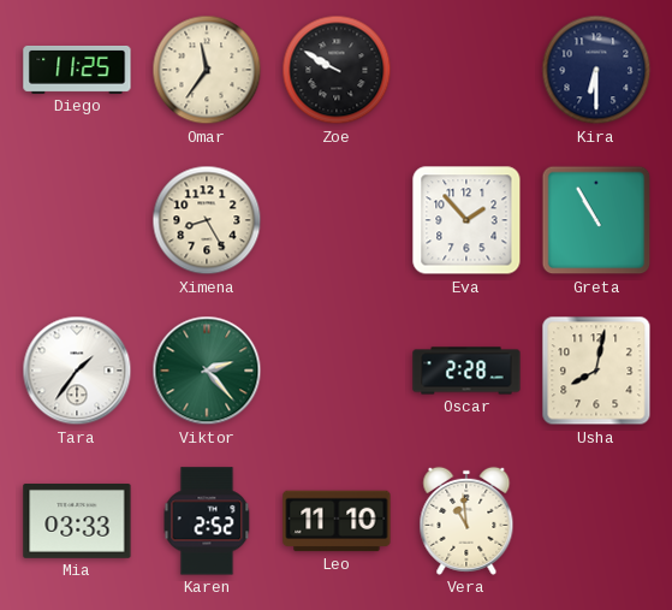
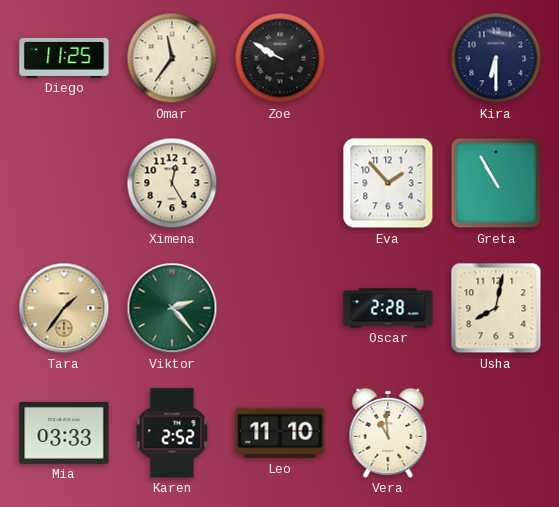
Ximena: 8:25 -> 12:25
Tara dial: white -> champagne
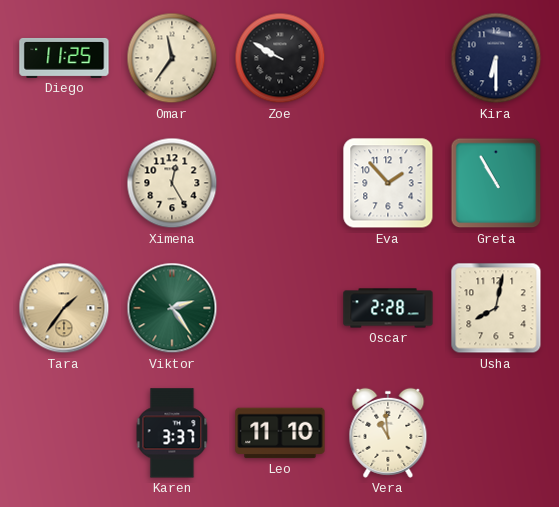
Viktor: 2:23 -> 2:24
Mia: 03:33 -> none
Karen: 2:52 -> 3:37
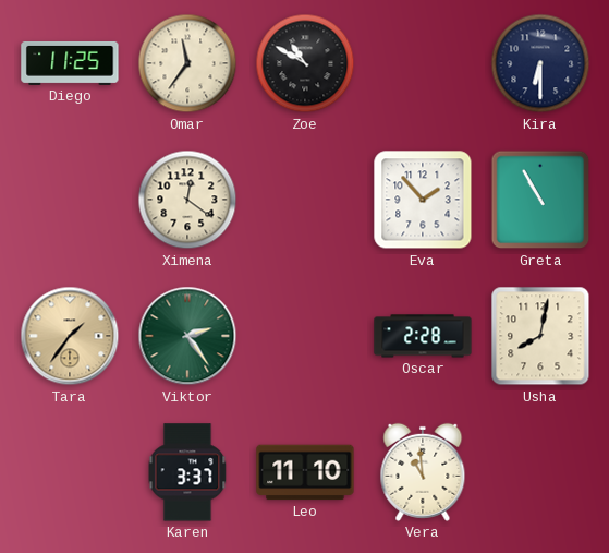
Zoe: 9:50 -> 10:50
Ximena: 12:25 -> 12:21
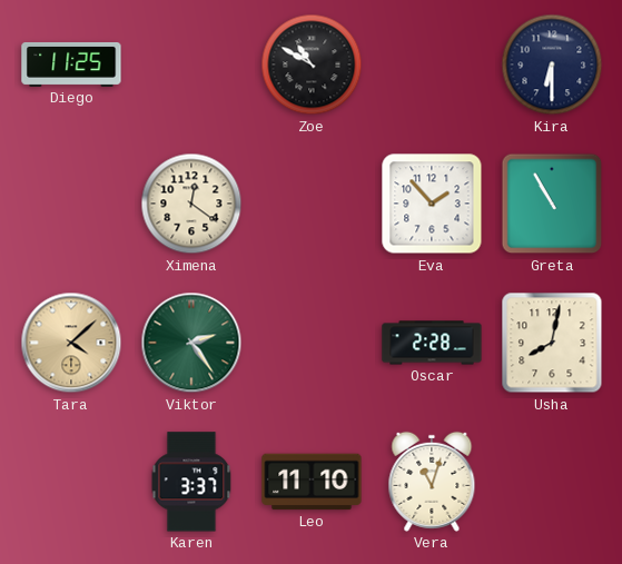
Omar: 11:36 -> none
Tara: 1:36 -> 4:08
Vera: 10:59 -> 11:03
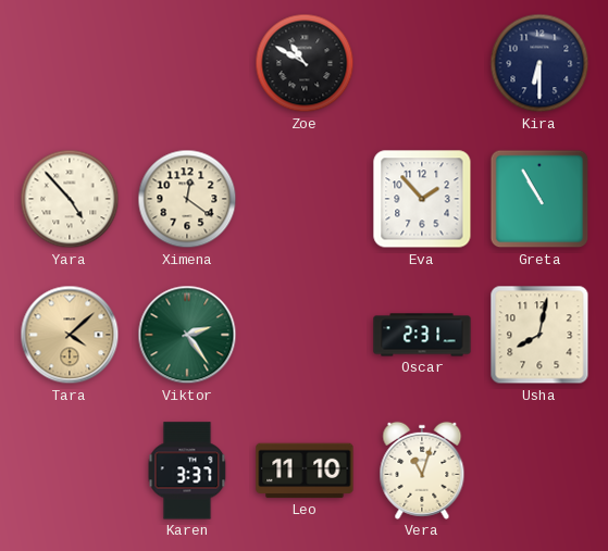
Diego: 11:25 -> none
Yara: none -> 4:53
Oscar: 2:28 -> 2:31
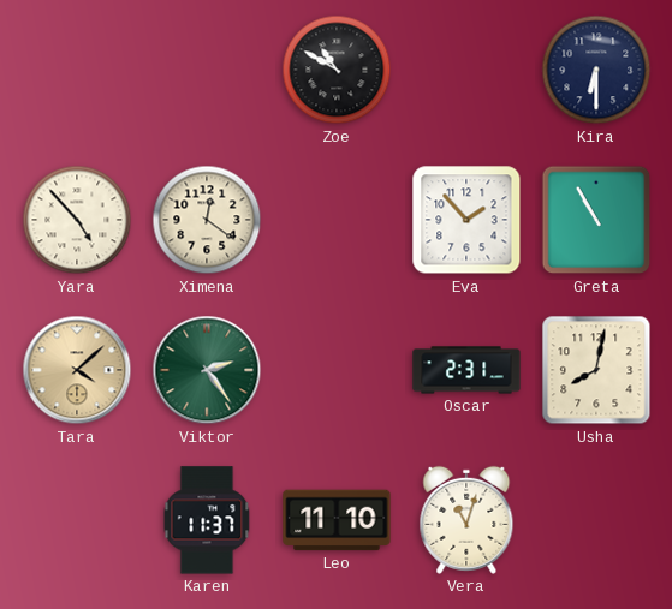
Karen: 3:37 -> 11:37
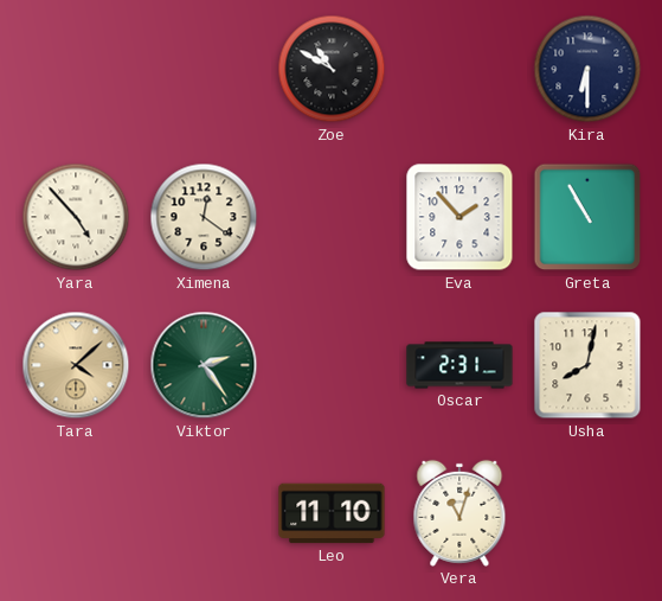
Karen: 11:37 -> none
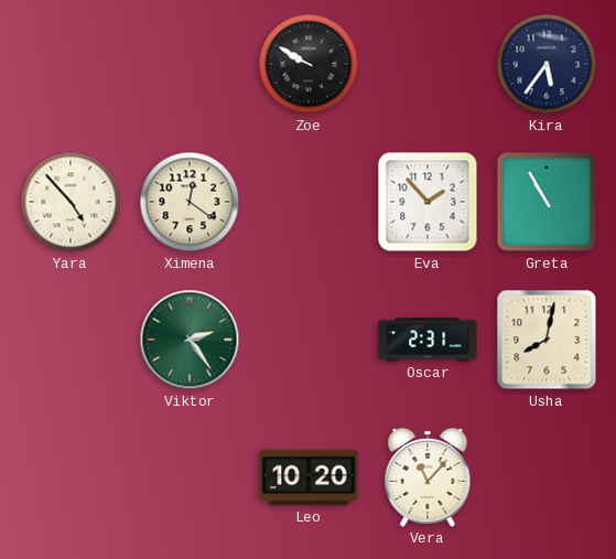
Zoe: 10:50 -> 9:50
Kira: 6:30 -> 5:36
Tara: 4:08 -> none
Leo: 11:10 -> 10:20
Vera: 11:03 -> 11:07
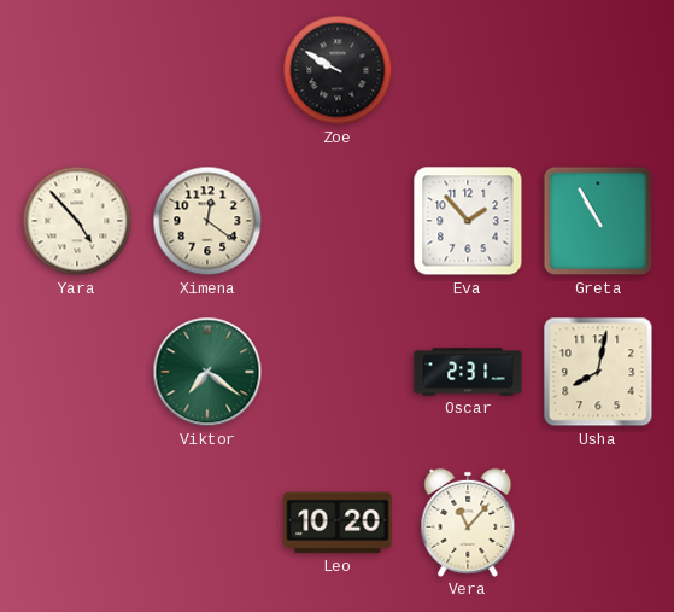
Kira: 5:36 -> none
Viktor: 2:24 -> 7:21
